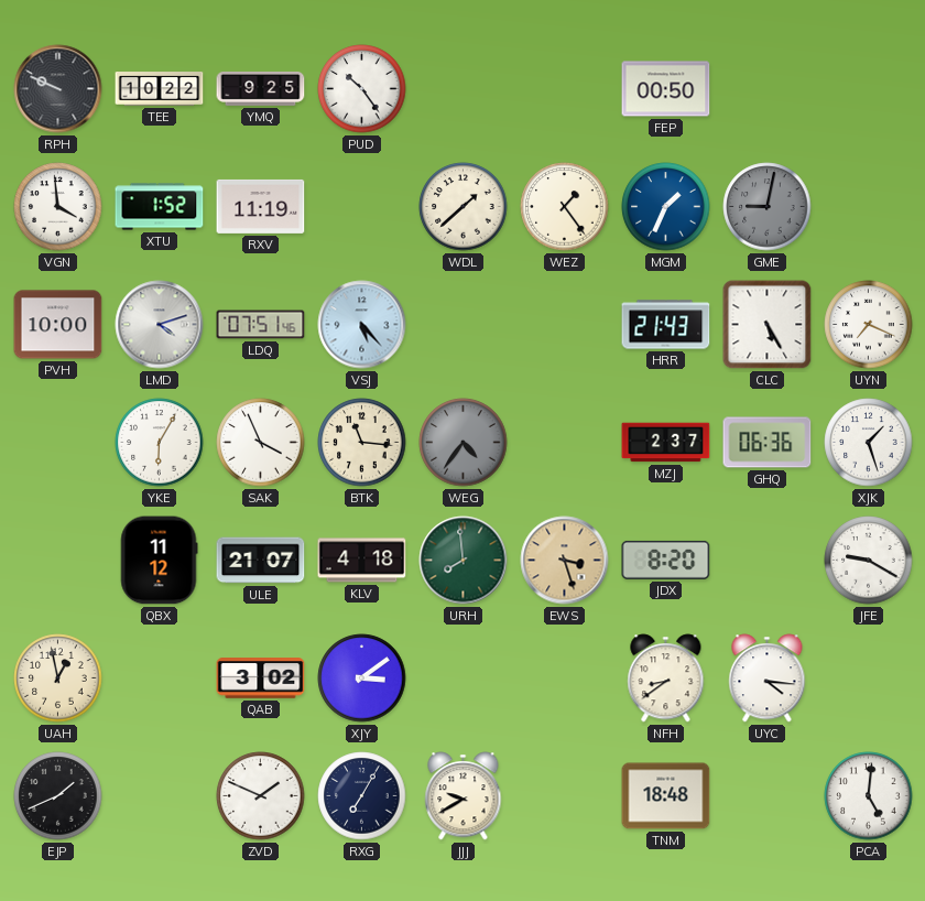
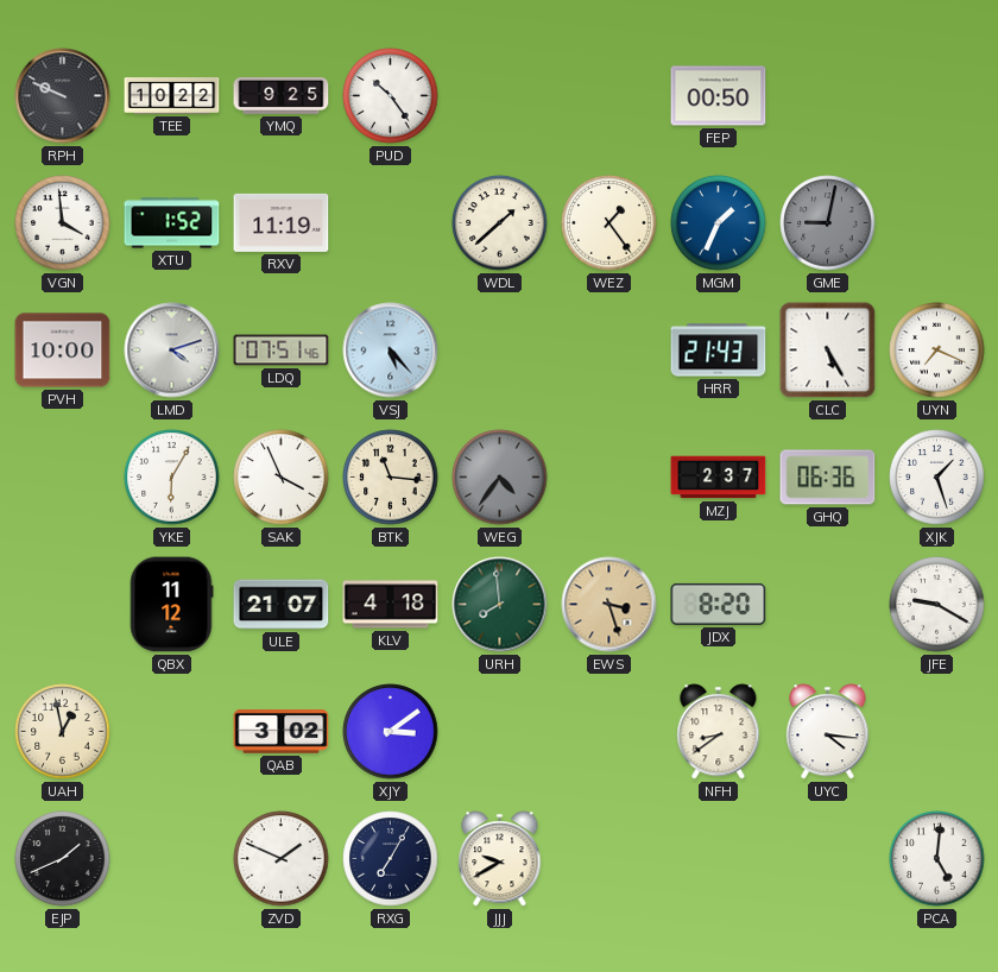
TNM: 18:48 -> none
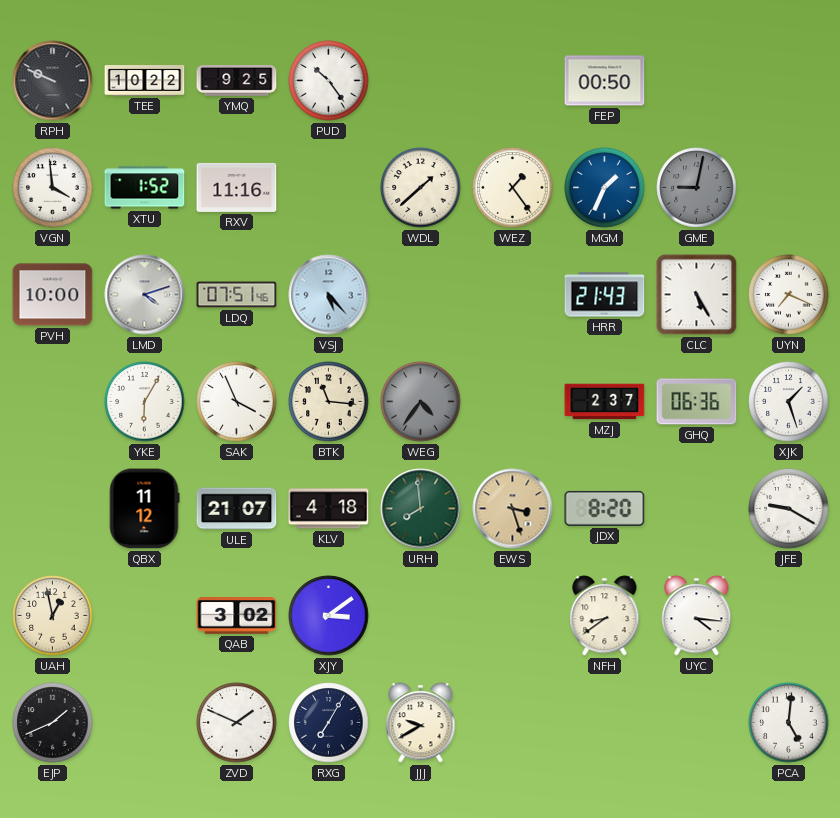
RXV: 11:19 -> 11:16
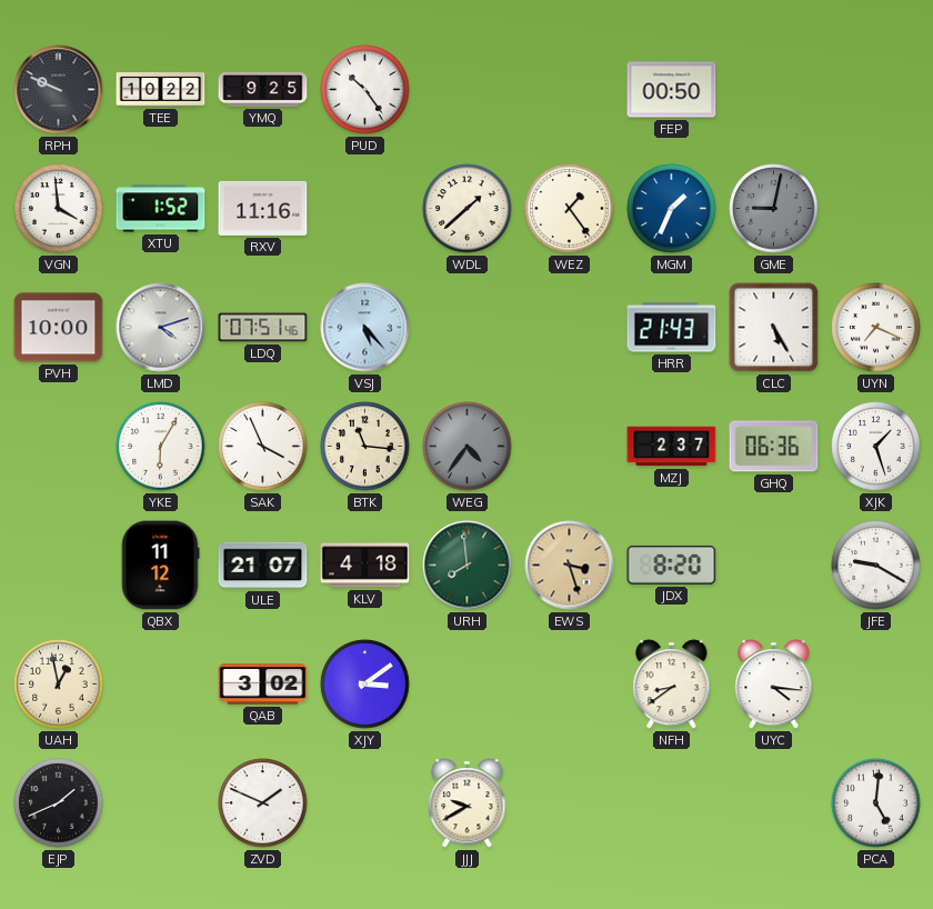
RXG: 7:05 -> none
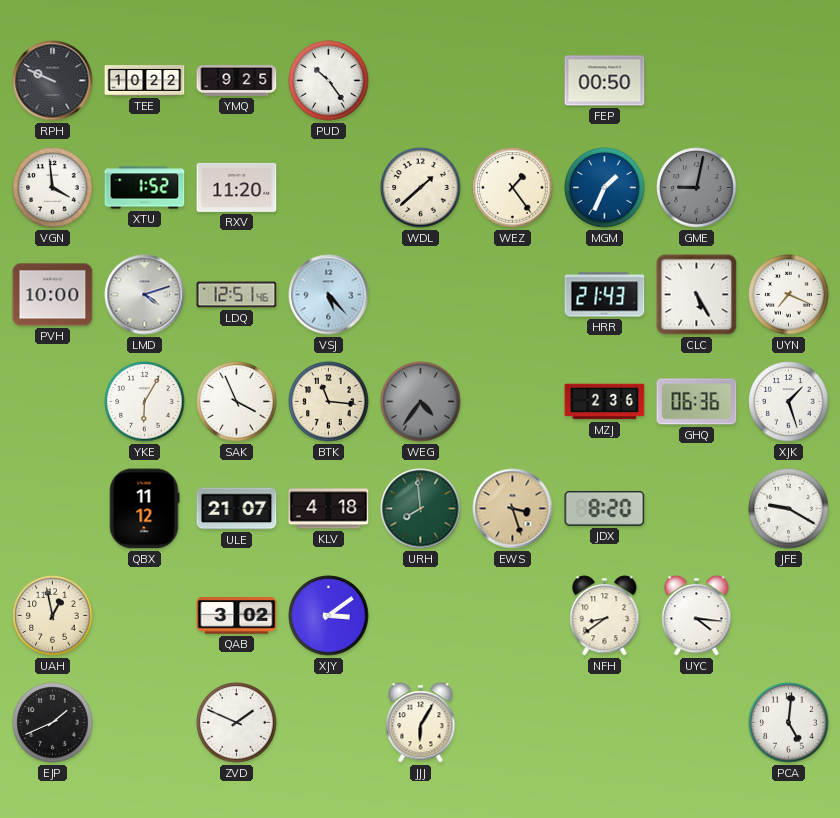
RXV: 11:16 -> 11:20
LDQ: 07:51 -> 12:51
MZJ: 2:37 -> 2:36
JJJ: 9:40 -> 6:05
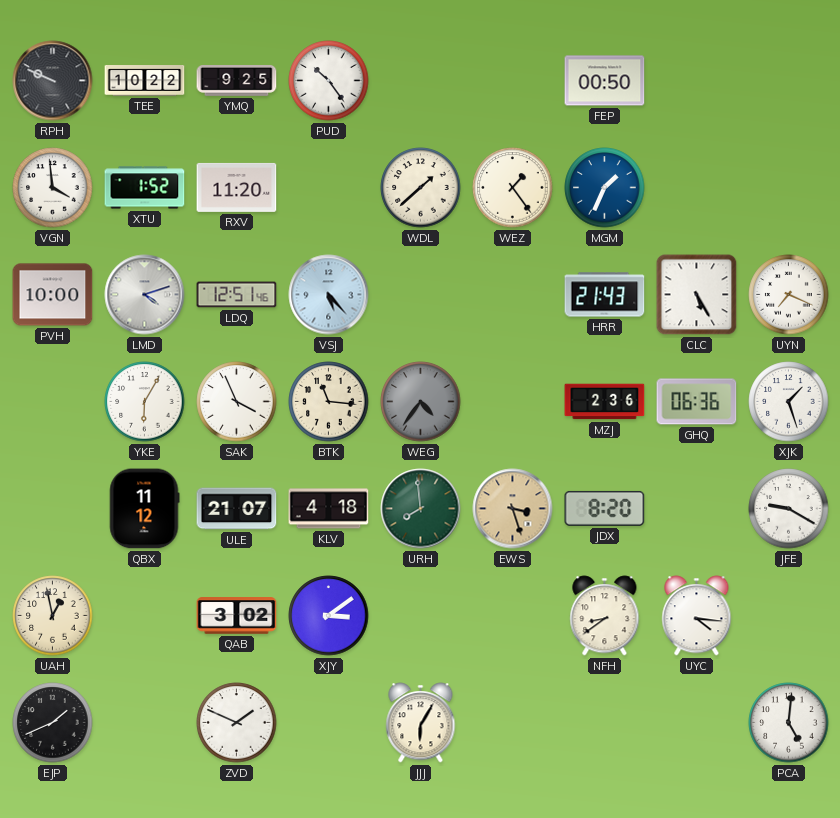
GME: 9:02 -> none
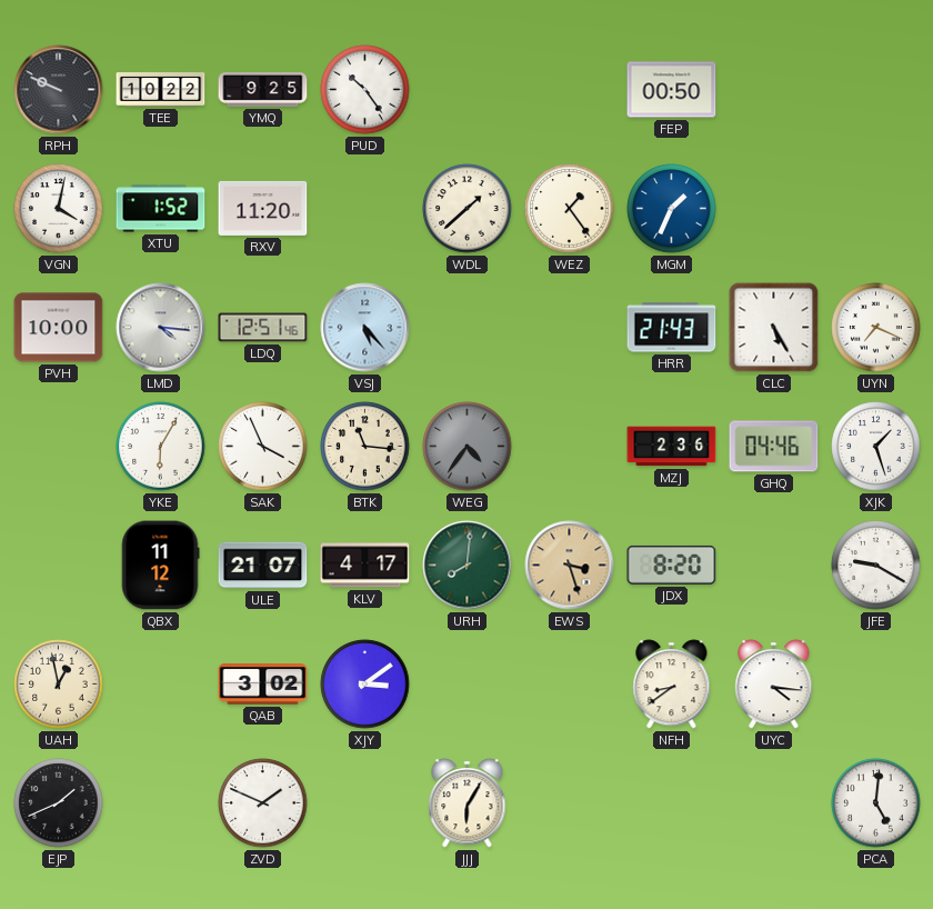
VGN: 3:59 -> 4:02
LMD: 4:12 -> 4:16
GHQ: 06:36 -> 04:46
KLV: 4:18 -> 4:17
URH: 7:59 -> 8:01
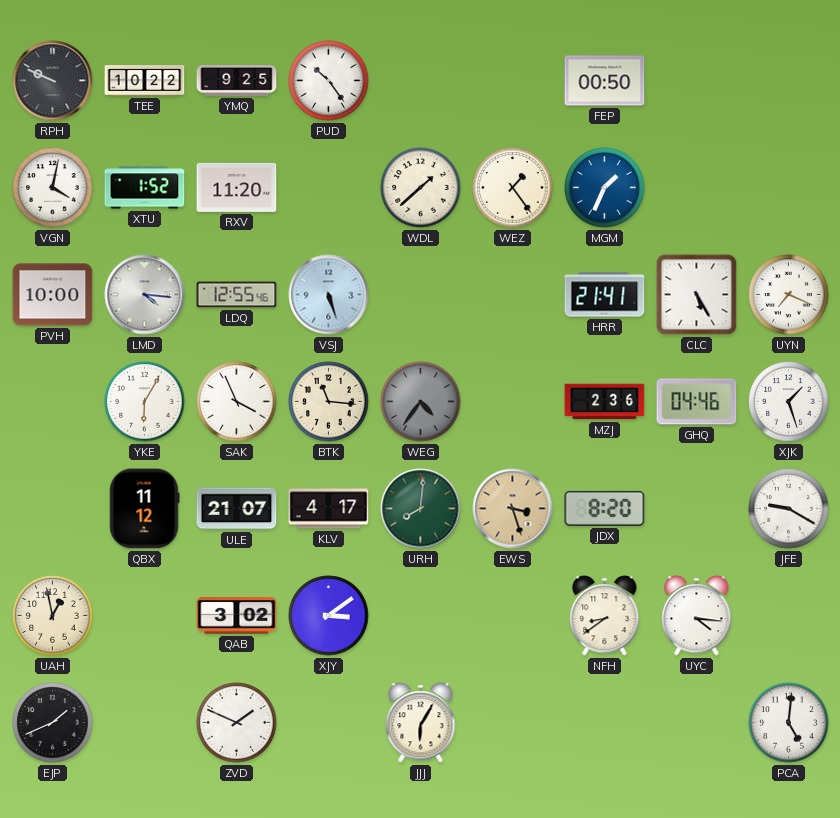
LDQ: 12:51 -> 12:55
VSJ: 5:23 -> 5:27
HRR: 21:43 -> 21:41
